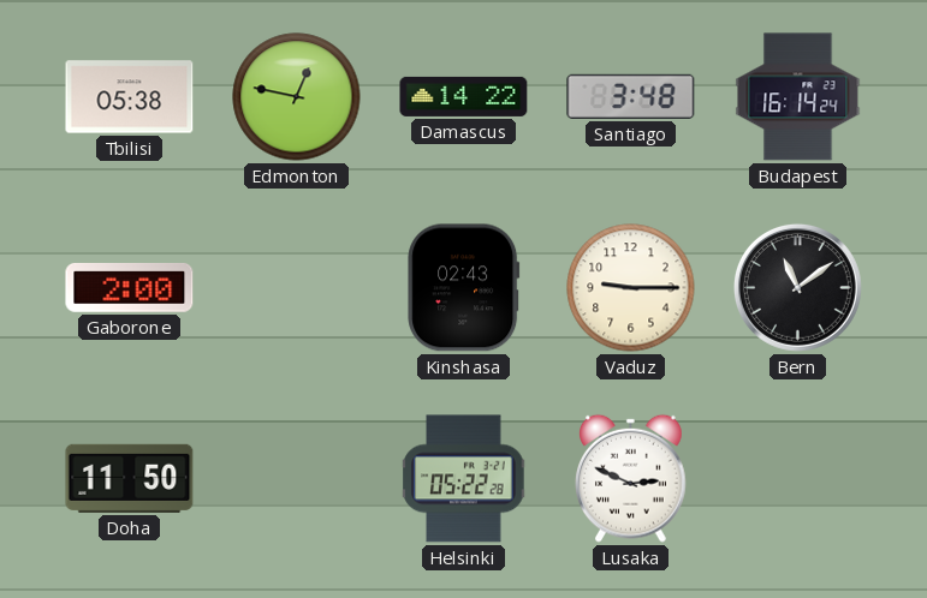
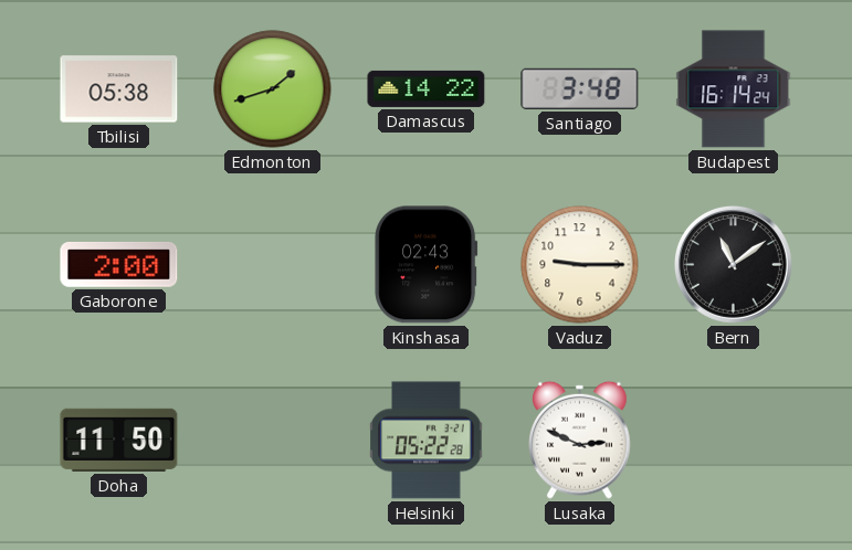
Edmonton: 12:47 -> 1:42
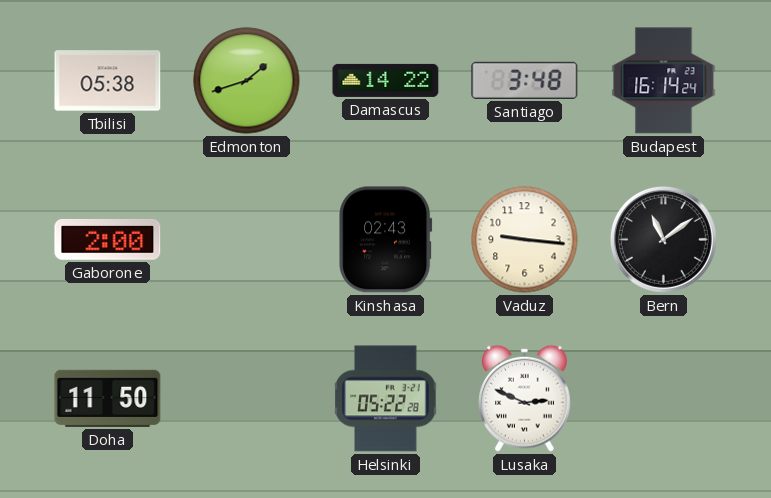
Vaduz: 9:15 -> 9:16
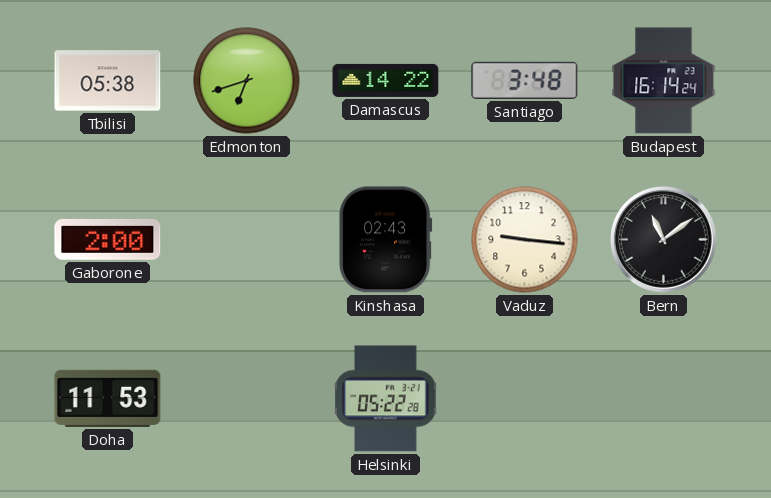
Edmonton: 1:42 -> 6:42
Doha: 11:50 -> 11:53
Lusaka: 2:49 -> none
